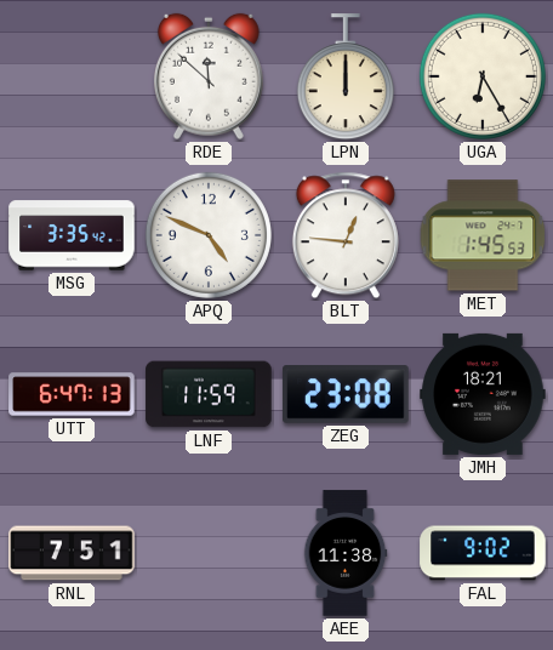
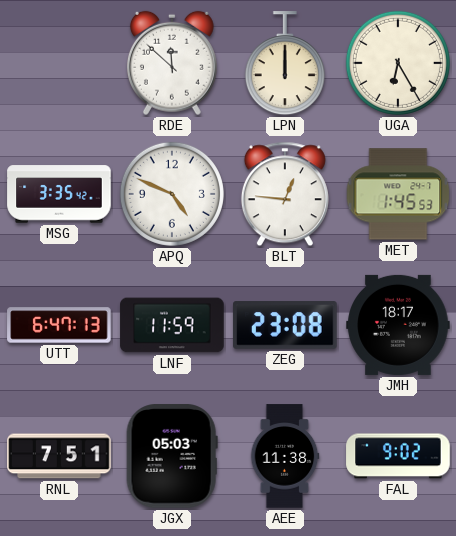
JMH: 18:21 -> 18:17
JGX: none -> 05:03
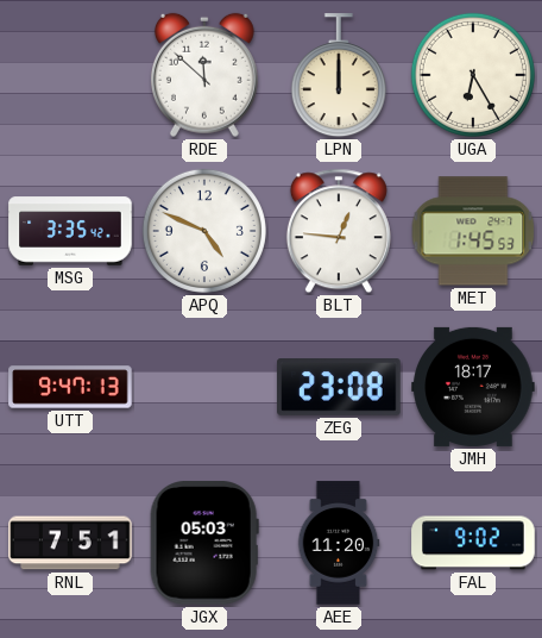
UTT: 6:47 -> 9:47
LNF: 11:59 -> none
AEE: 11:38 -> 11:20
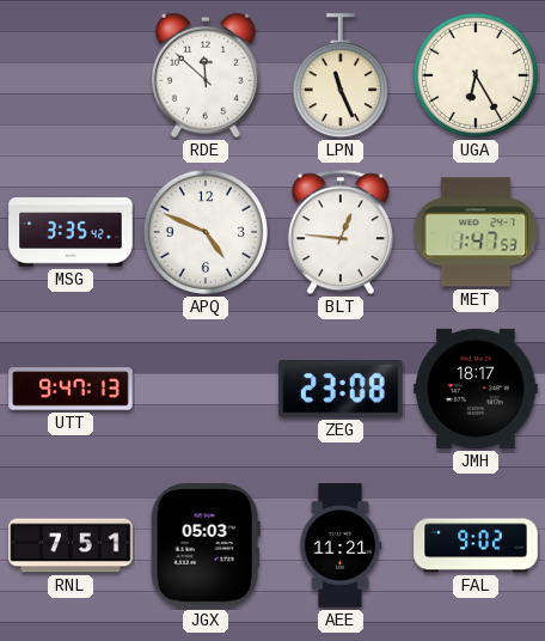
LPN: 12:00 -> 11:26
MET: 1:45 -> 1:47
AEE: 11:20 -> 11:21
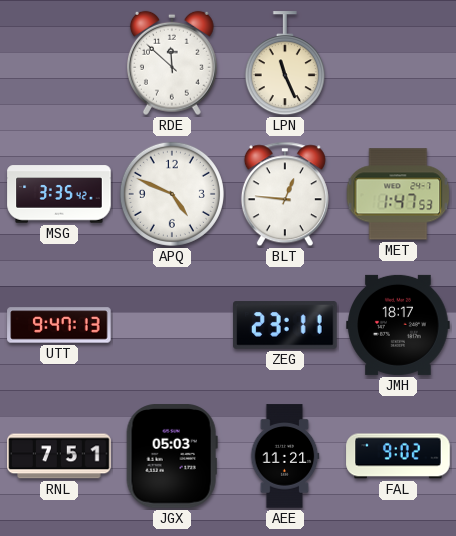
UGA: 6:25 -> none
ZEG: 23:08 -> 23:11
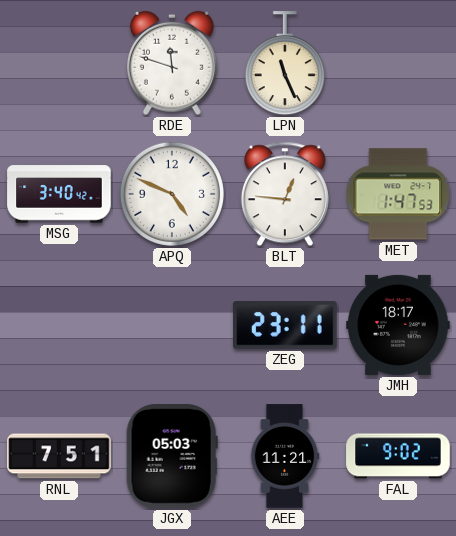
RDE: 11:52 -> 11:48
MSG: 3:35 -> 3:40
UTT: 9:47 -> none
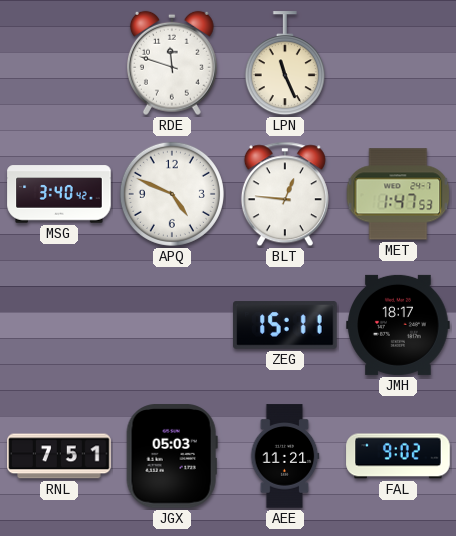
ZEG: 23:11 -> 15:11
